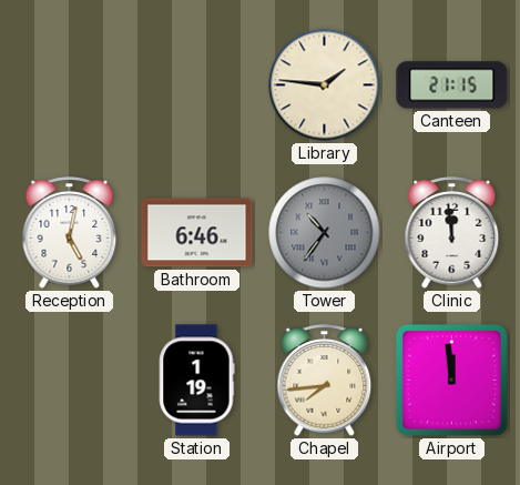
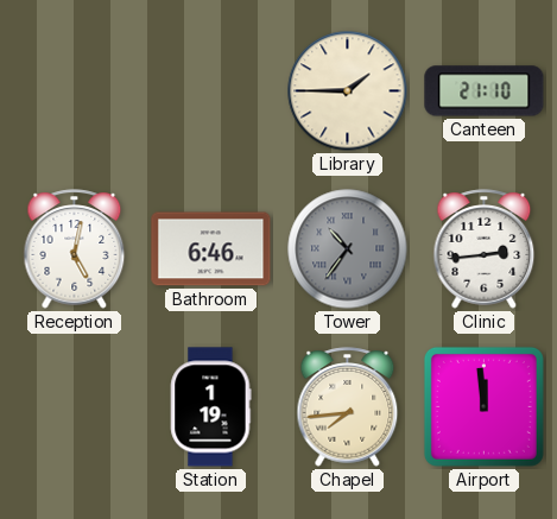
Library: 1:46 -> 1:45
Canteen: 21:15 -> 21:10
Clinic: 11:59 -> 2:44
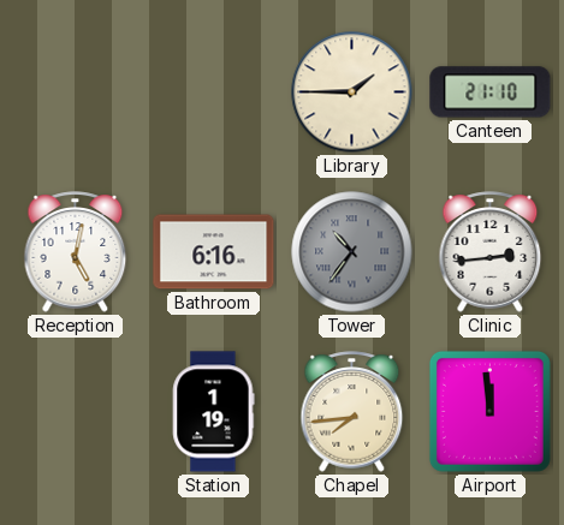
Bathroom: 6:46 -> 6:16
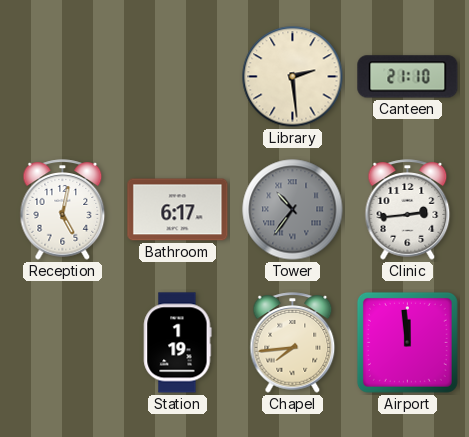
Library: 1:45 -> 2:29
Bathroom: 6:16 -> 6:17
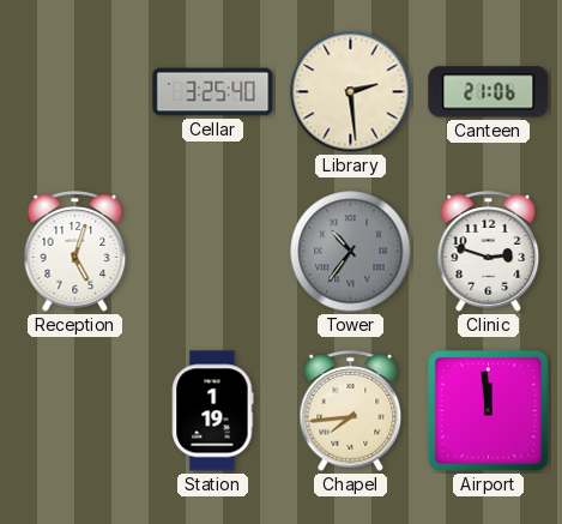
Cellar: none -> 3:25
Canteen: 21:10 -> 21:06
Reception: 5:02 -> 5:03
Bathroom: 6:17 -> none
Clinic: 2:44 -> 2:48
